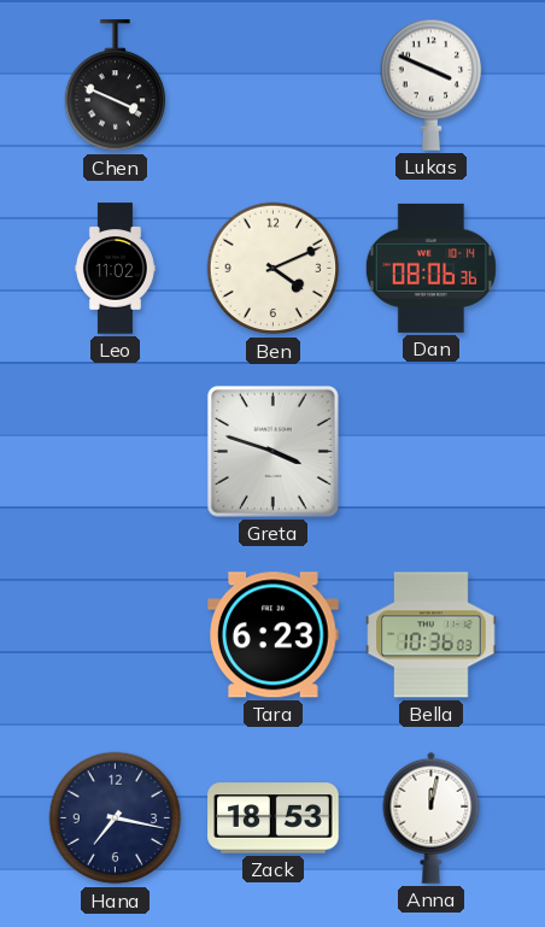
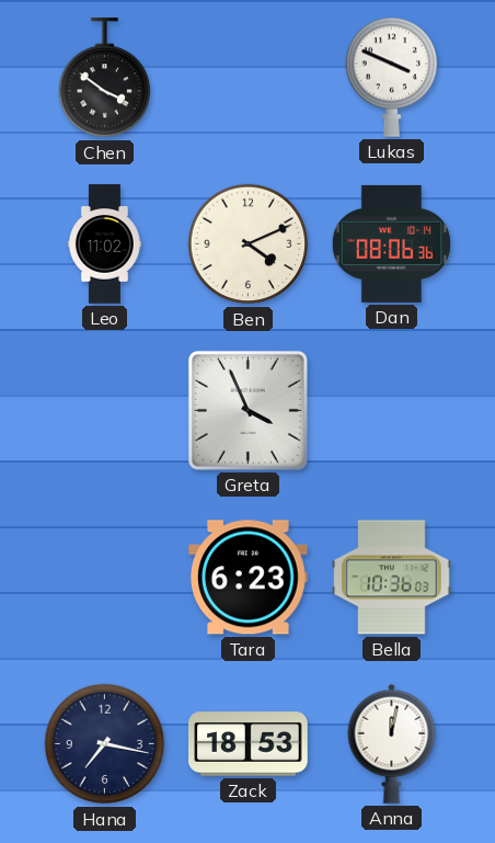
Chen: 3:49 -> 3:51
Greta: 3:48 -> 3:56
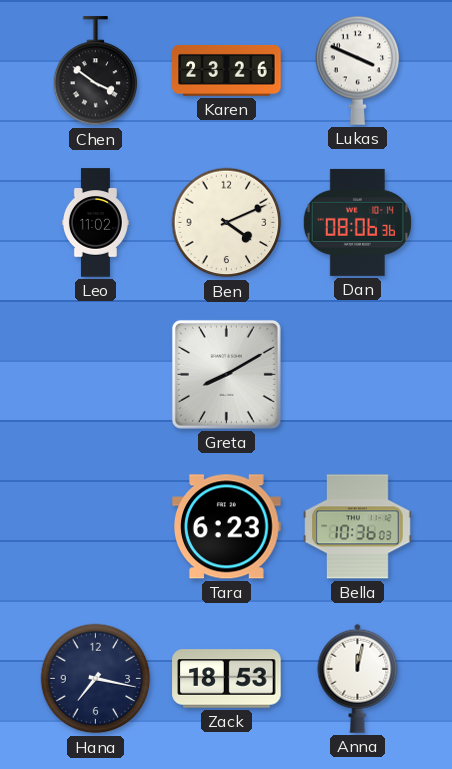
Karen: none -> 23:26
Greta: 3:56 -> 8:10
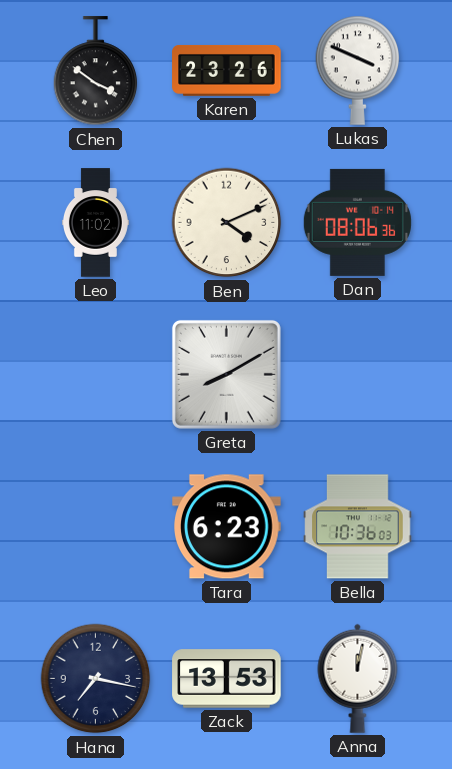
Zack: 18:53 -> 13:53
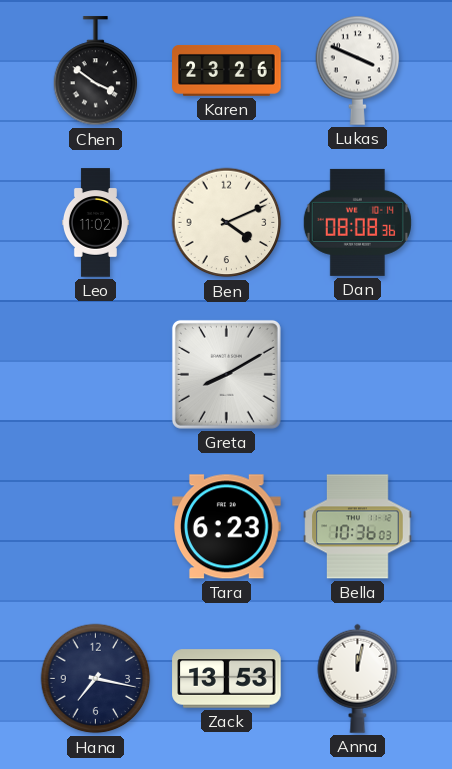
Dan: 08:06 -> 08:08
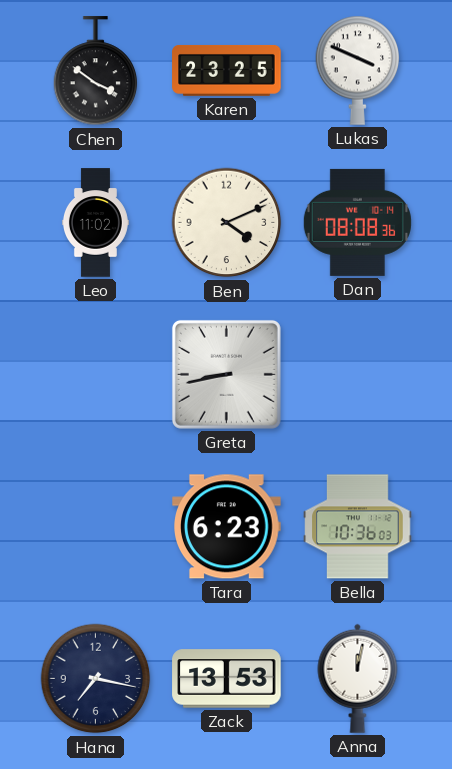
Karen: 23:26 -> 23:25
Greta: 8:10 -> 8:43
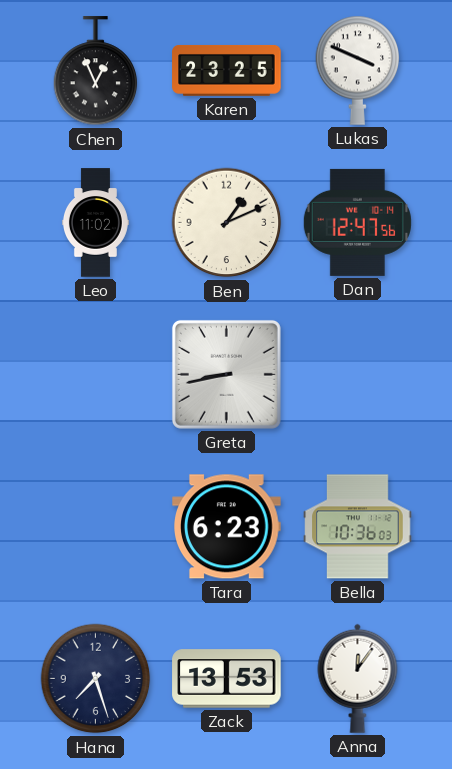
Chen: 3:51 -> 12:56
Ben: 4:11 -> 1:11
Dan: 08:08 -> 12:47
Hana: 7:17 -> 7:27
Anna: 12:02 -> 12:06
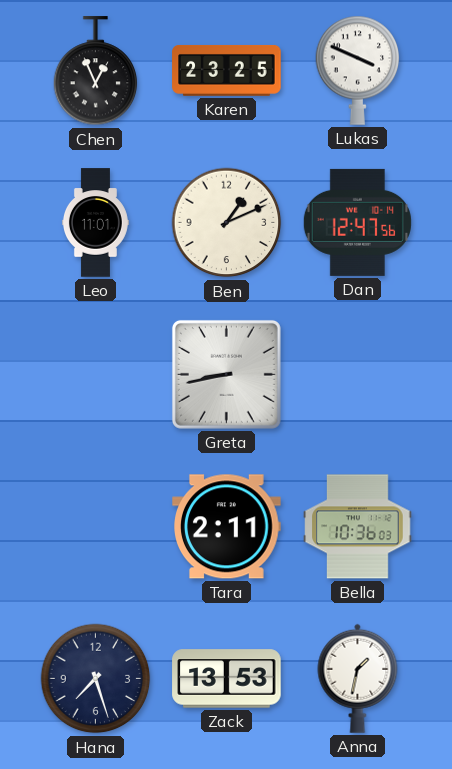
Leo: 11:02 -> 11:01
Tara: 6:23 -> 2:11
Anna: 12:06 -> 1:32
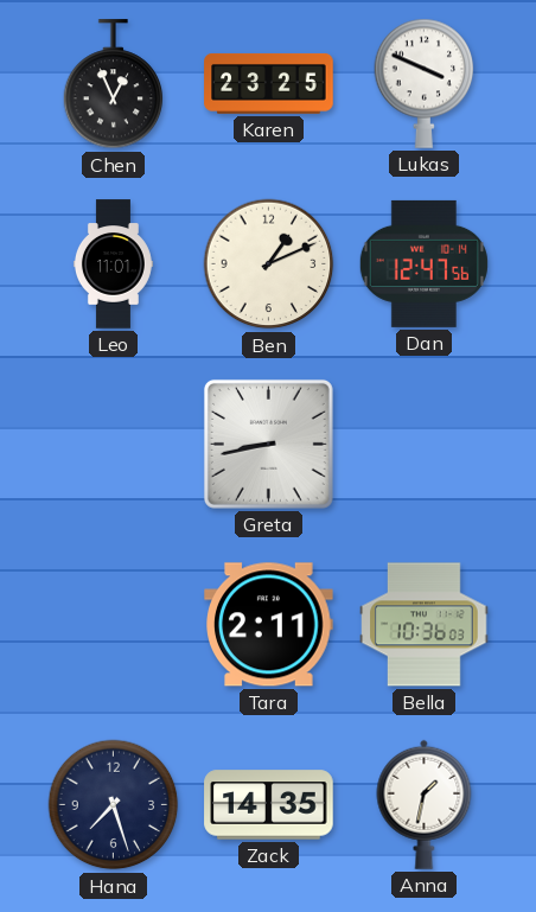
Zack: 13:53 -> 14:35
